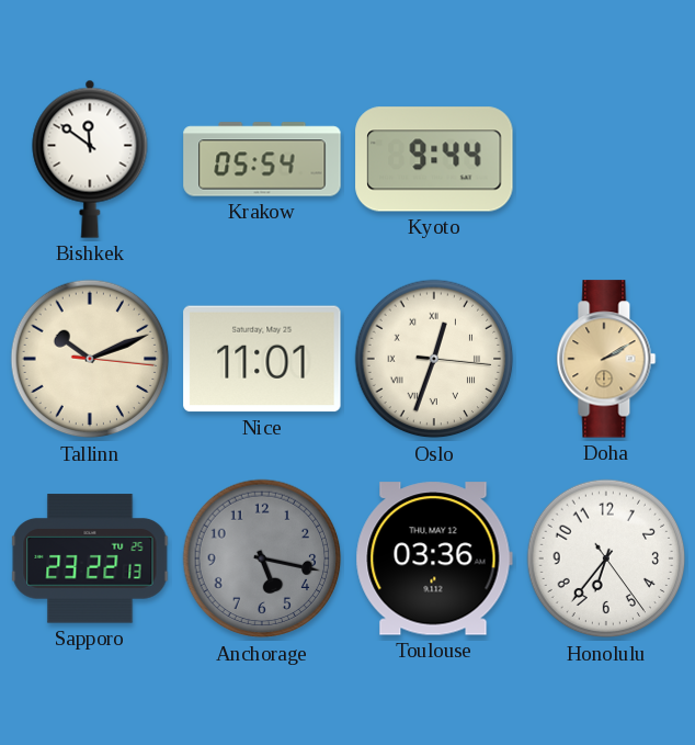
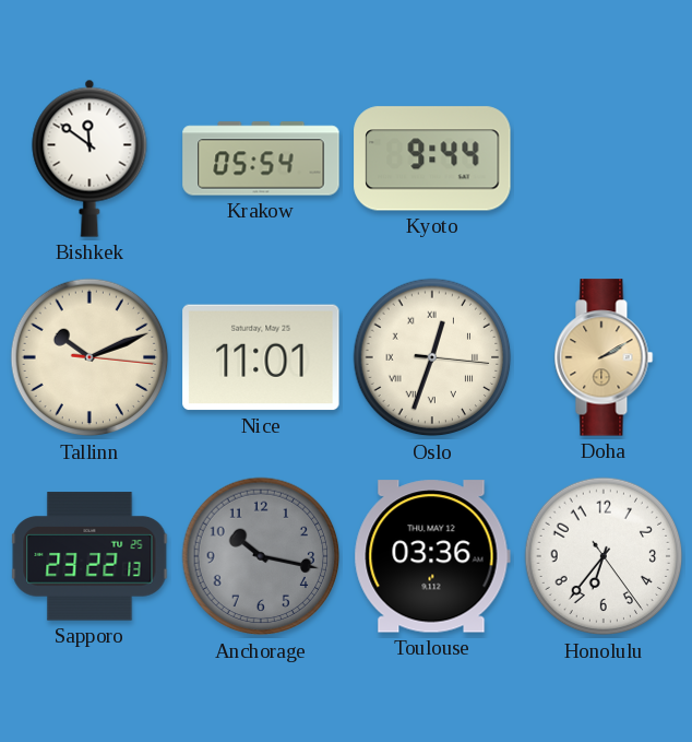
Anchorage: 5:17 -> 10:17
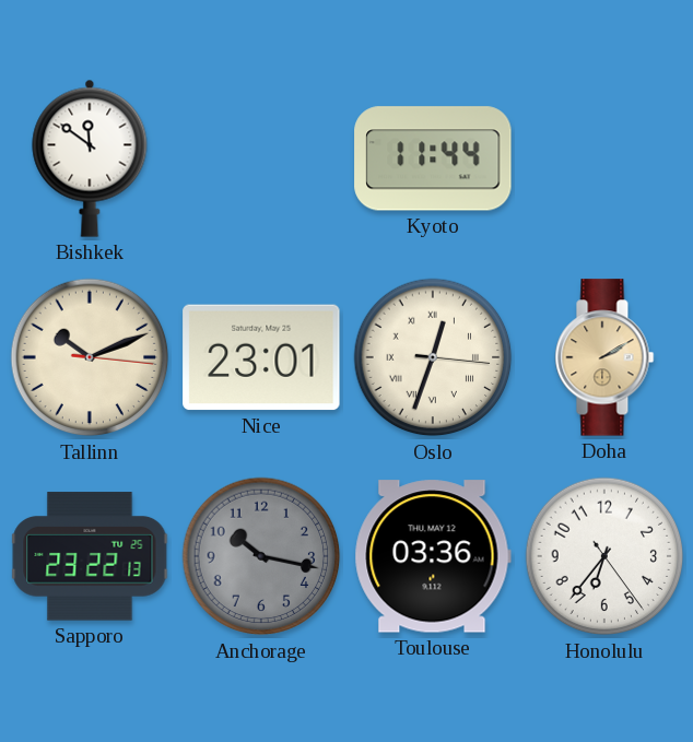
Krakow: 05:54 -> none
Kyoto: 9:44 -> 11:44
Nice: 11:01 -> 23:01
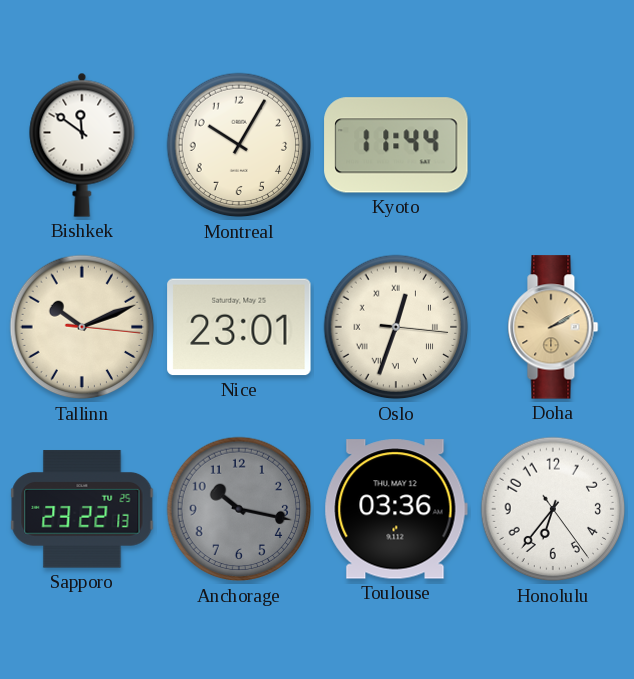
Montreal: none -> 10:05
